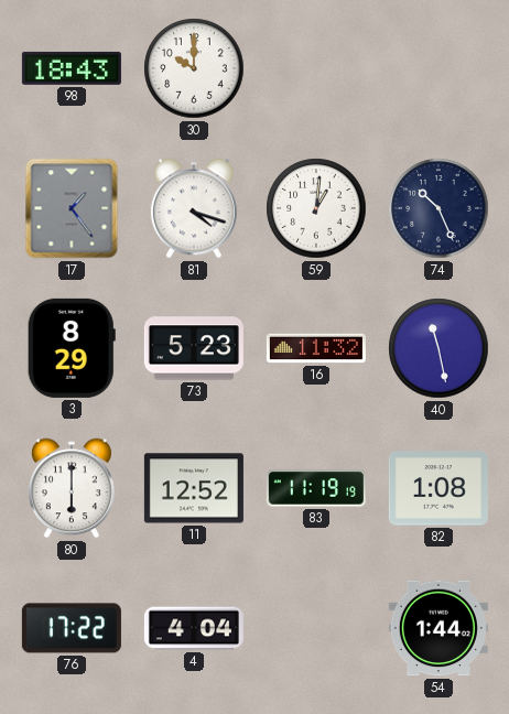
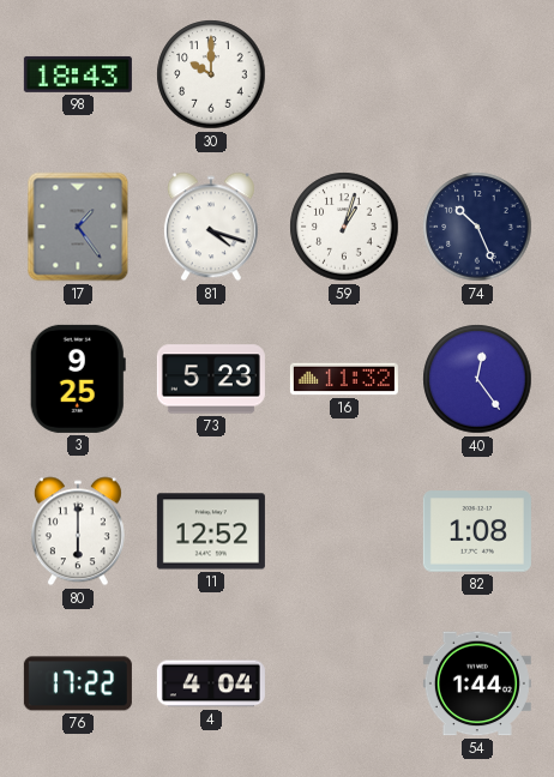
59: 1:01 -> 1:03
3: 8:29 -> 9:25
40: 11:28 -> 12:24
83: 11:19 -> none
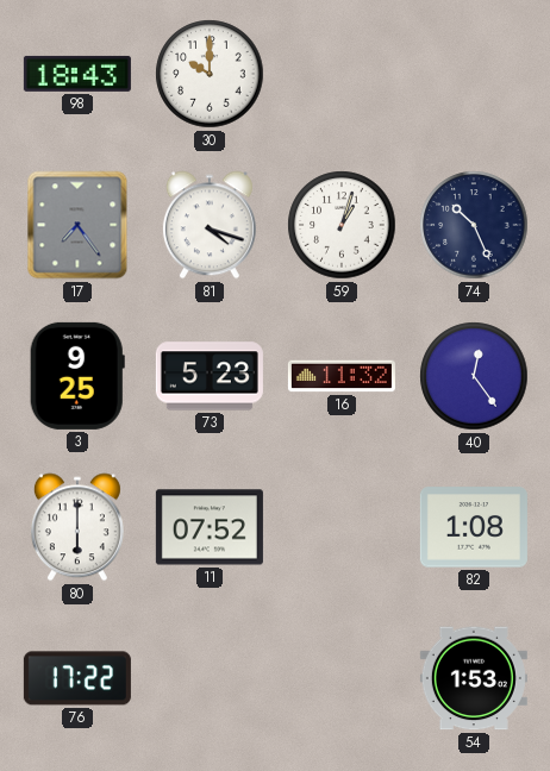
17: 1:24 -> 7:24
11: 12:52 -> 07:52
4: 4:04 -> none
54: 1:44 -> 1:53
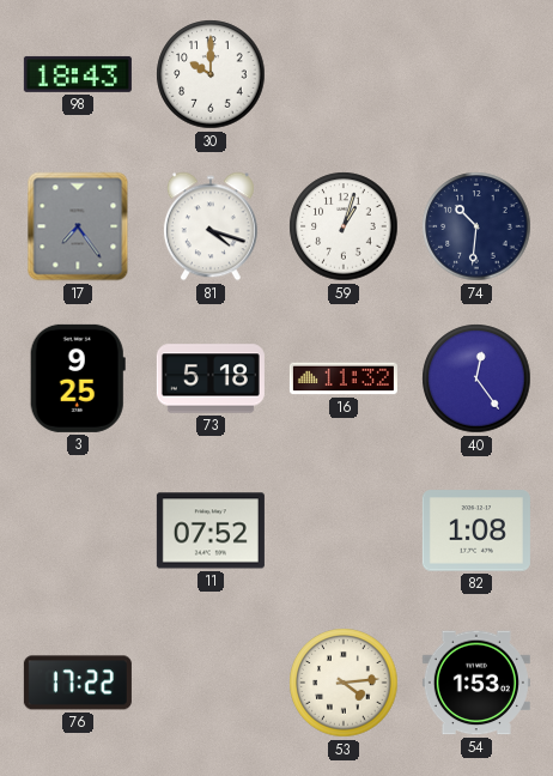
74: 10:26 -> 10:31
73: 5:23 -> 5:18
80: 6:00 -> none
53: none -> 4:14
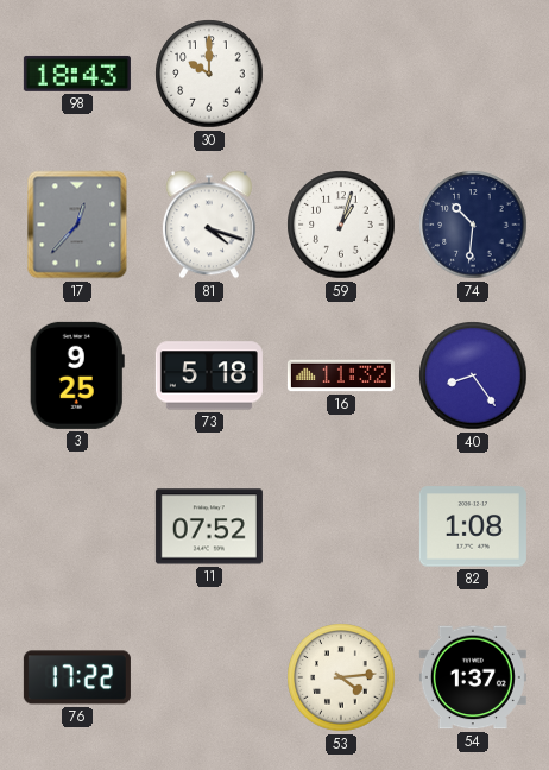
17: 7:24 -> 12:37
40: 12:24 -> 8:24
54: 1:53 -> 1:37
